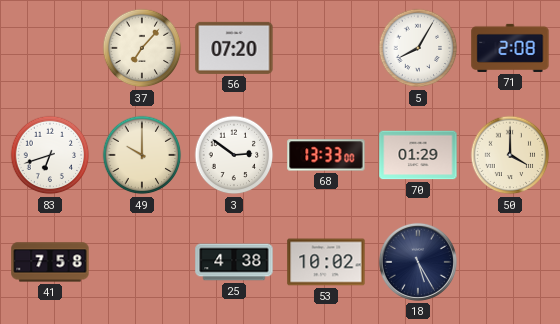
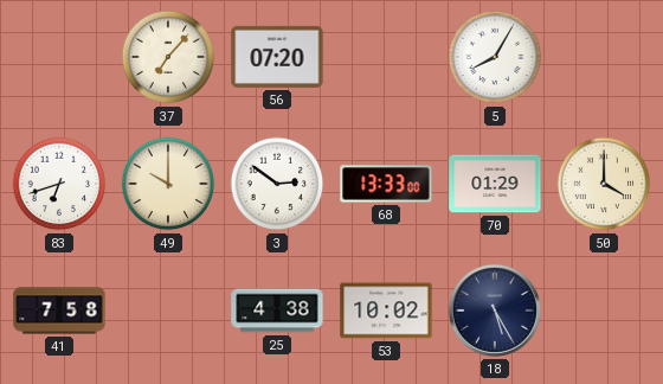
71: 2:08 -> none
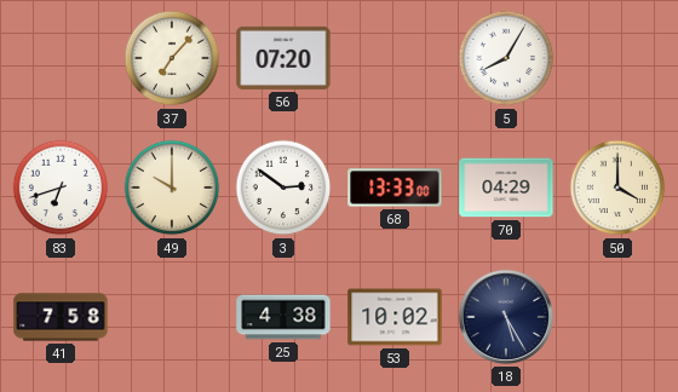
70: 01:29 -> 04:29
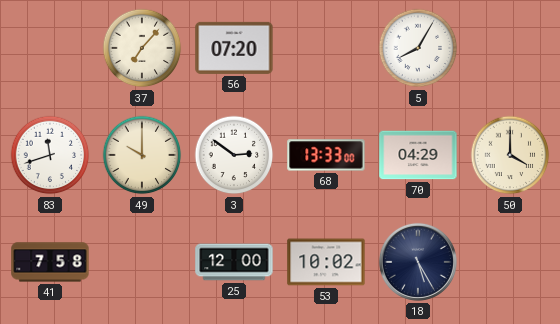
83: 6:42 -> 11:42
25: 4:38 -> 12:00
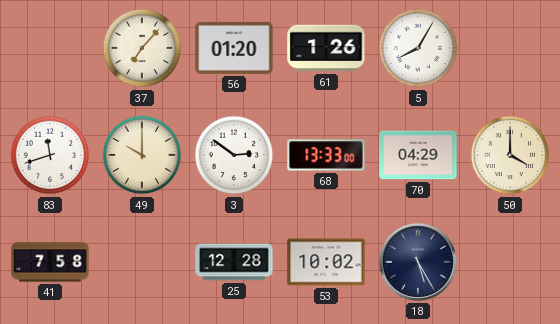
56: 07:20 -> 01:20
61: none -> 1:26
25: 12:00 -> 12:28
